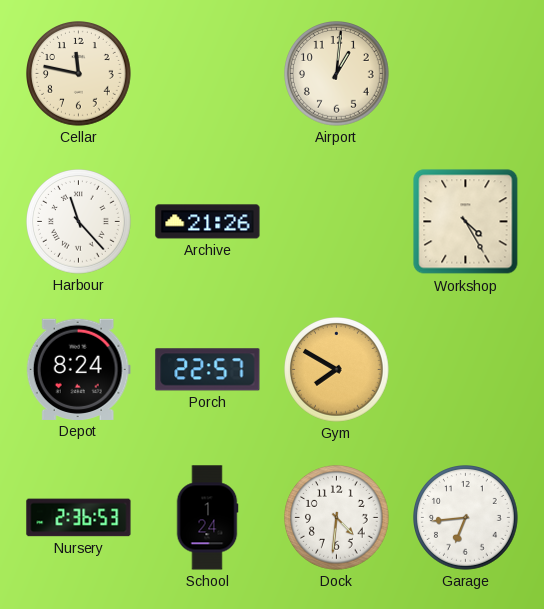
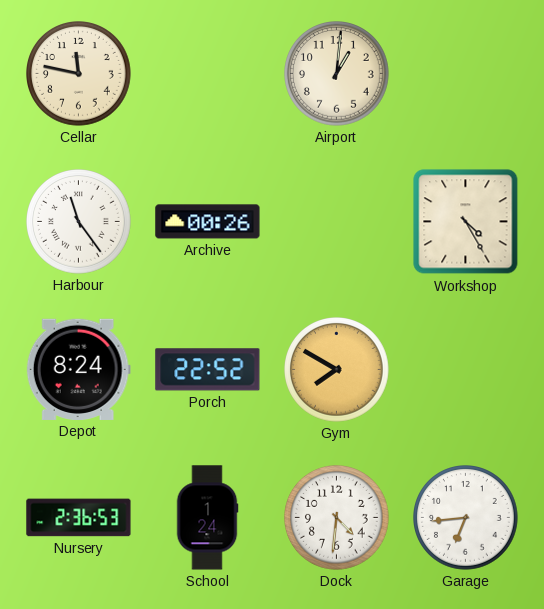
Harbour: 11:23 -> 11:24
Archive: 21:26 -> 00:26
Porch: 22:57 -> 22:52
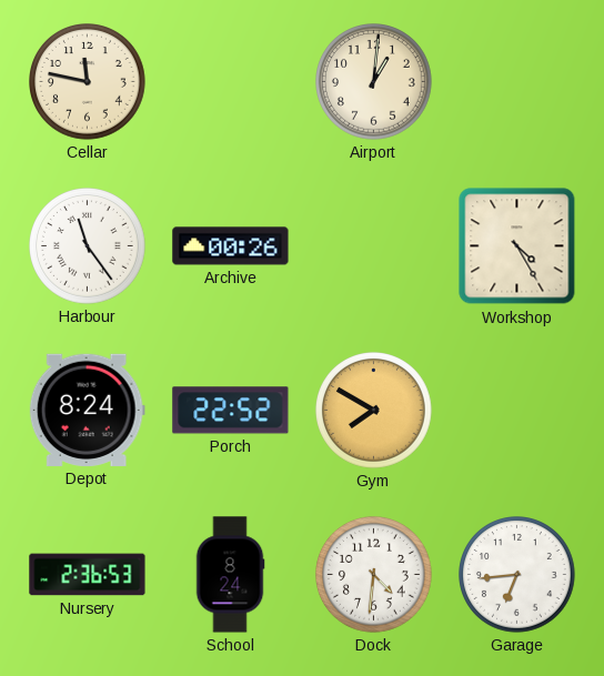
School: 1:24 -> 8:24
